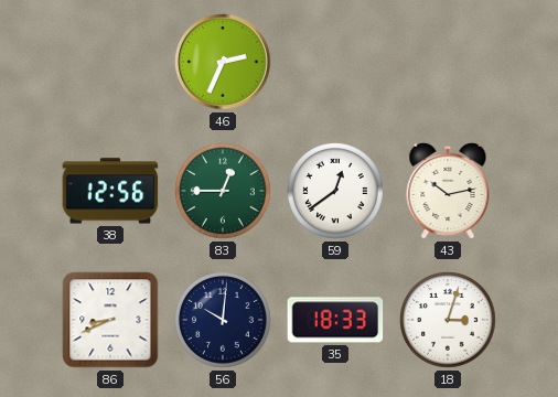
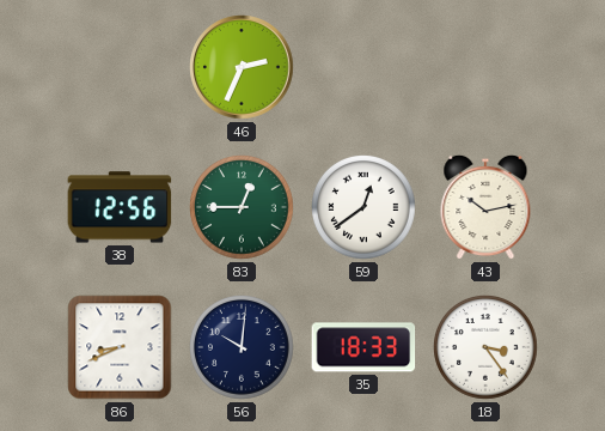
18: 3:03 -> 3:24
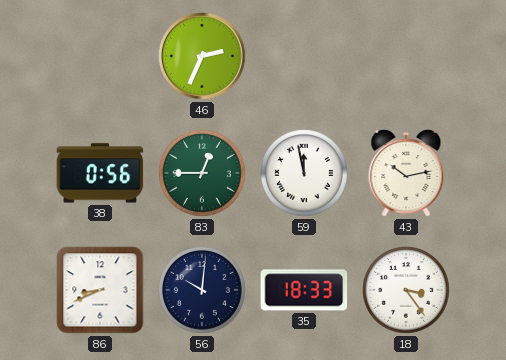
38: 12:56 -> 0:56
59: 12:39 -> 11:58
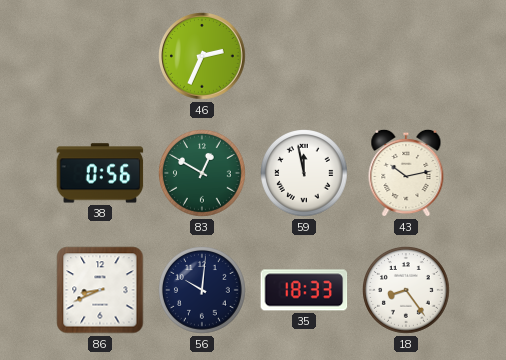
83: 12:45 -> 12:50
18: 3:24 -> 8:24
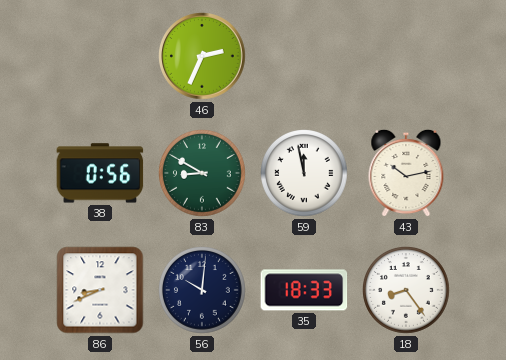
83: 12:50 -> 8:50
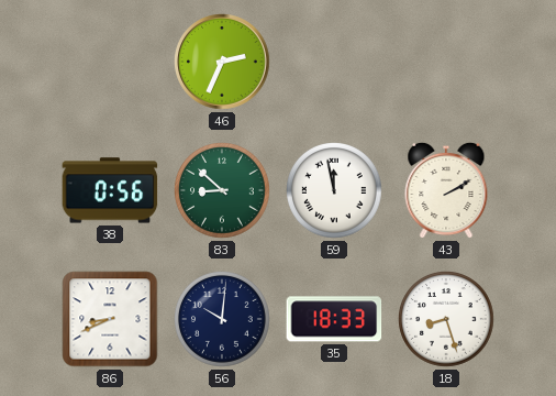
83: 8:50 -> 8:52
43: 10:13 -> 2:10
18: 8:24 -> 8:27
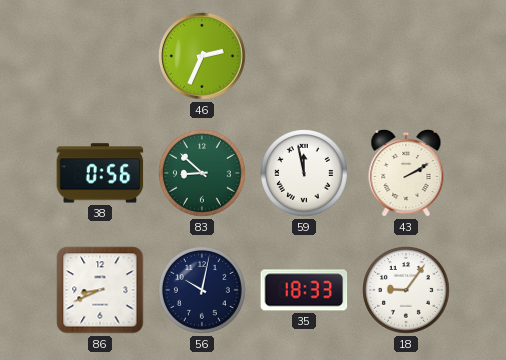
56: 10:01 -> 10:02
18: 8:27 -> 9:06
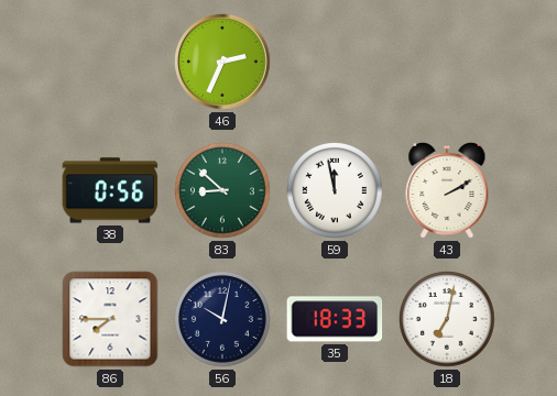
86: 8:41 -> 7:45
18: 9:06 -> 7:02
